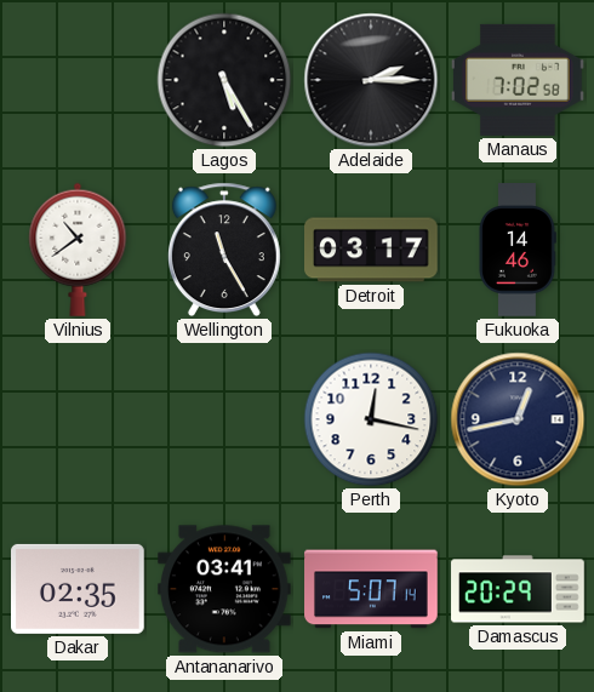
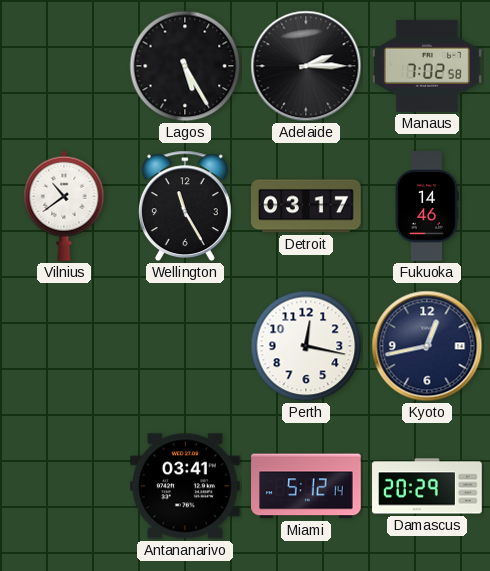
Dakar: 02:35 -> none
Miami: 5:07 -> 5:12
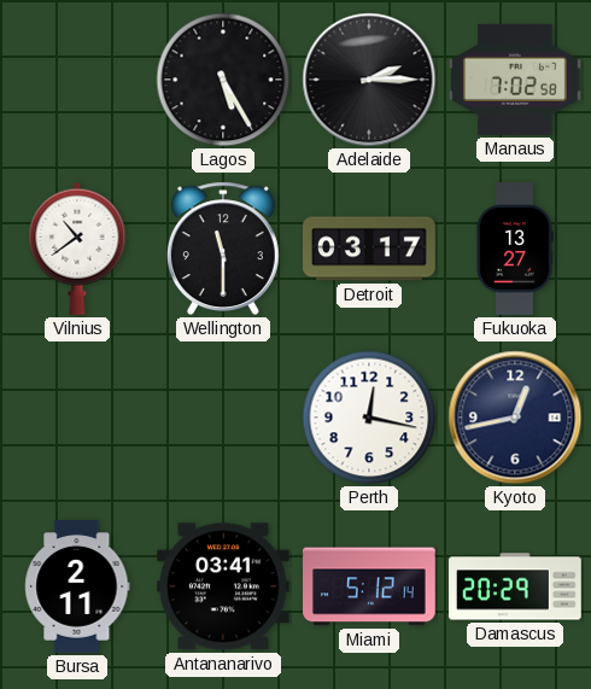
Wellington: 11:25 -> 11:30
Fukuoka: 14:46 -> 13:27
Bursa: none -> 2:11
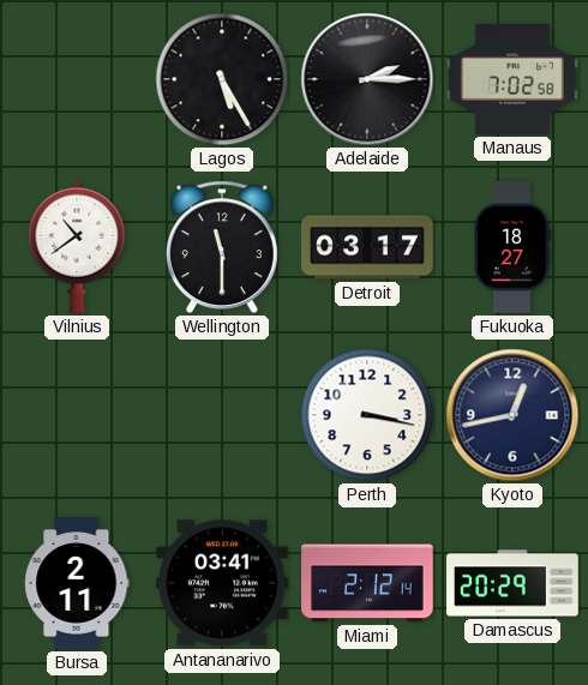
Fukuoka: 13:27 -> 18:27
Perth: 12:17 -> 3:17
Miami: 5:12 -> 2:12
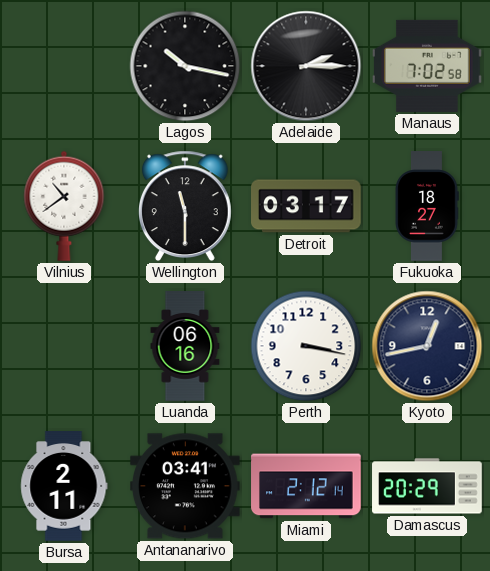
Lagos: 5:25 -> 10:17
Luanda: none -> 06:16
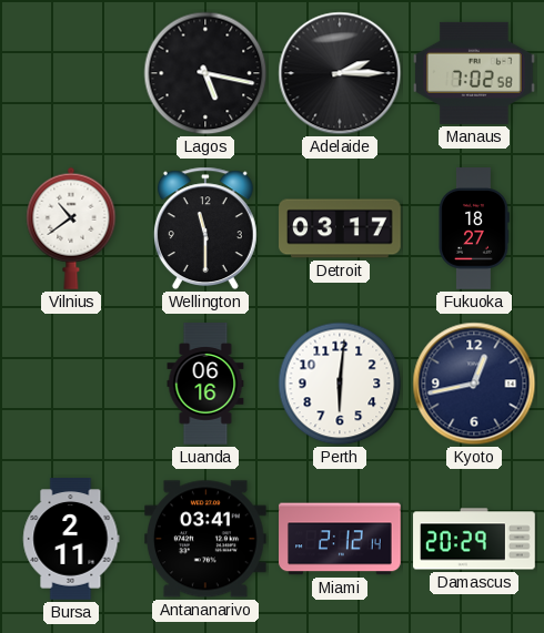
Lagos: 10:17 -> 5:17
Perth: 3:17 -> 6:01
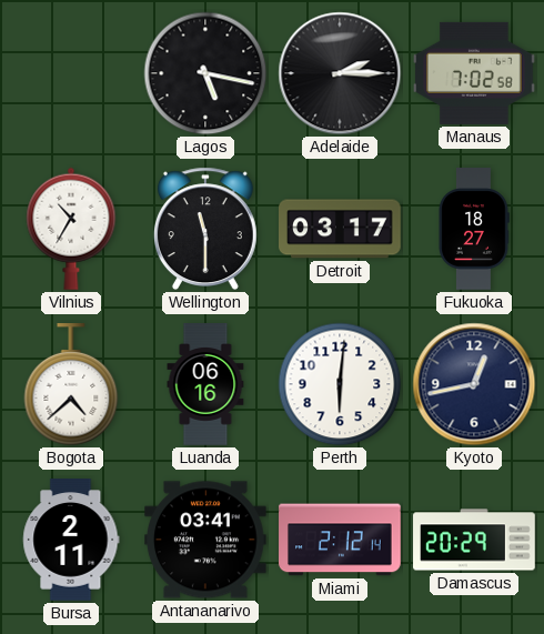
Vilnius: 10:39 -> 10:35
Bogota: none -> 4:38
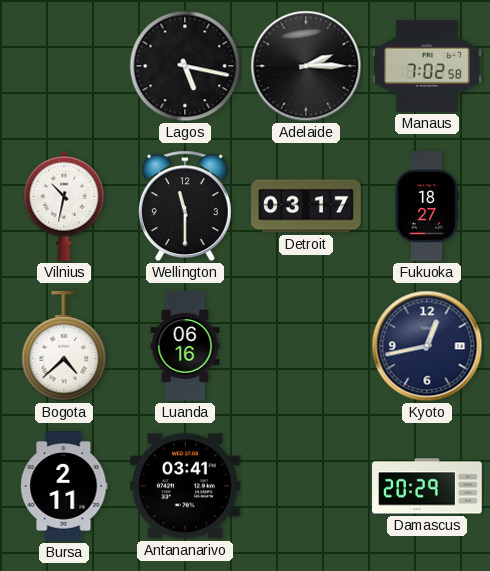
Vilnius: 10:35 -> 10:32
Perth: 6:01 -> none
Miami: 2:12 -> none
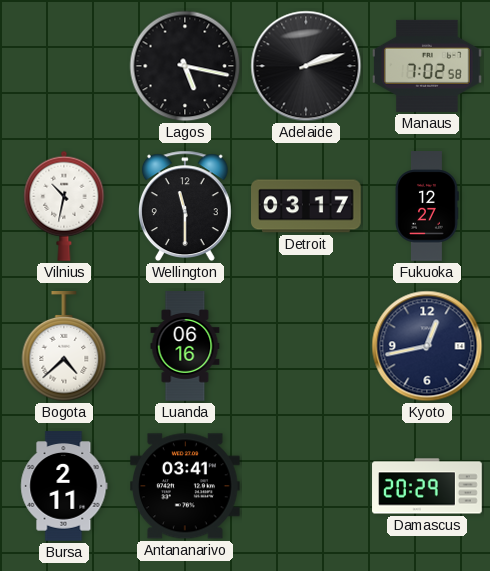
Adelaide: 2:15 -> 2:12
Fukuoka: 18:27 -> 12:27
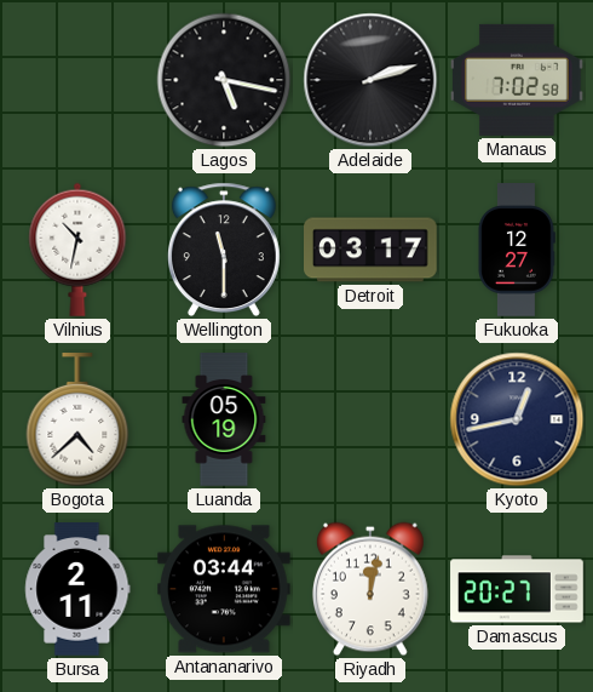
Luanda: 06:16 -> 05:19
Antananarivo: 03:41 -> 03:44
Riyadh: none -> 12:02
Damascus: 20:29 -> 20:27
